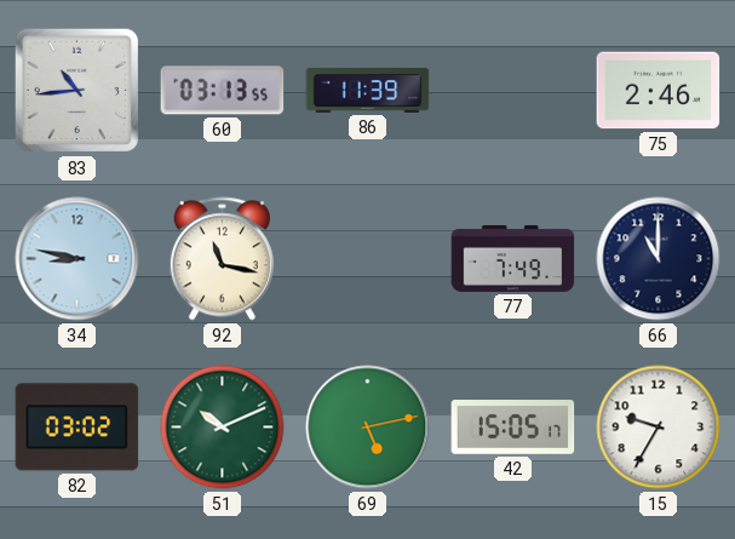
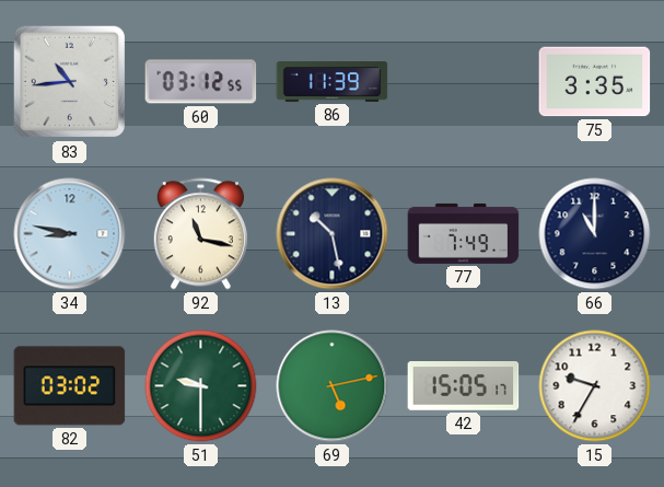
60: 03:13 -> 03:12
75: 2:46 -> 3:35
13: none -> 10:28
51: 10:11 -> 9:30
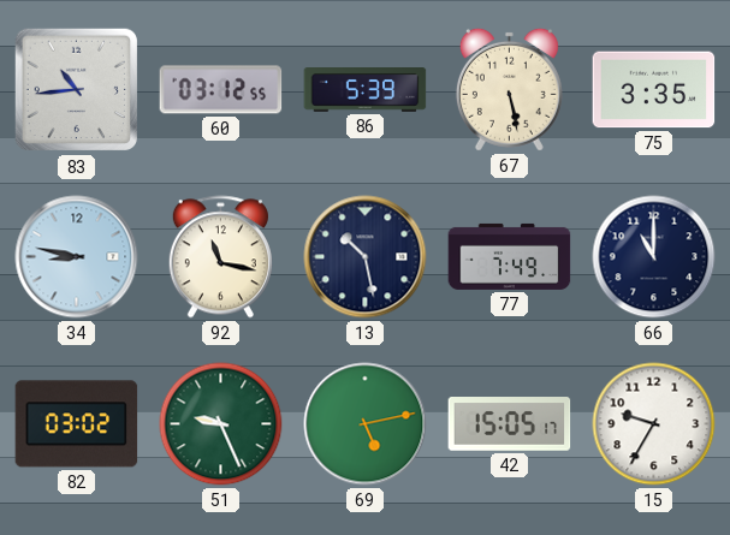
86: 11:39 -> 5:39
67: none -> 5:28
51: 9:30 -> 9:26
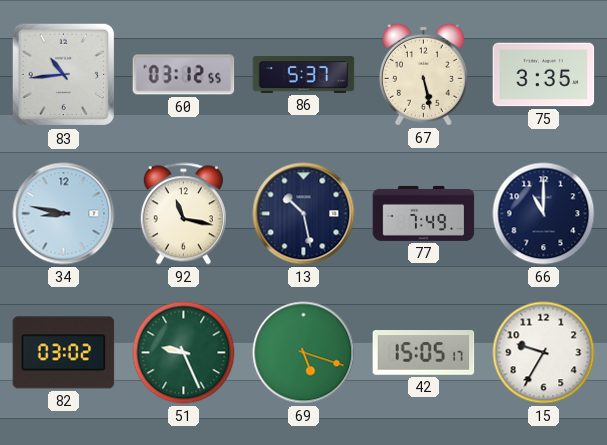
86: 5:39 -> 5:37
69: 5:13 -> 5:18
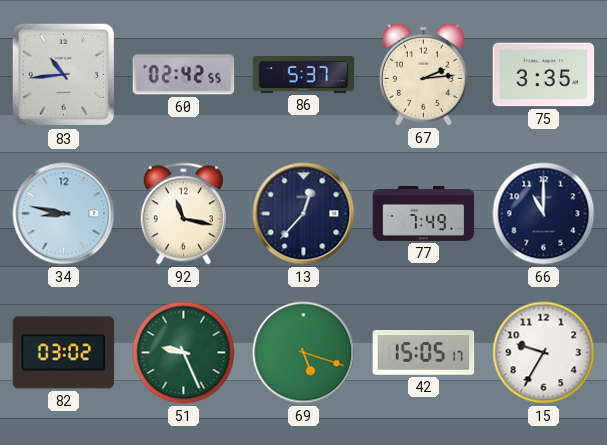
60: 03:12 -> 02:42
67: 5:28 -> 2:14
13: 10:28 -> 12:37
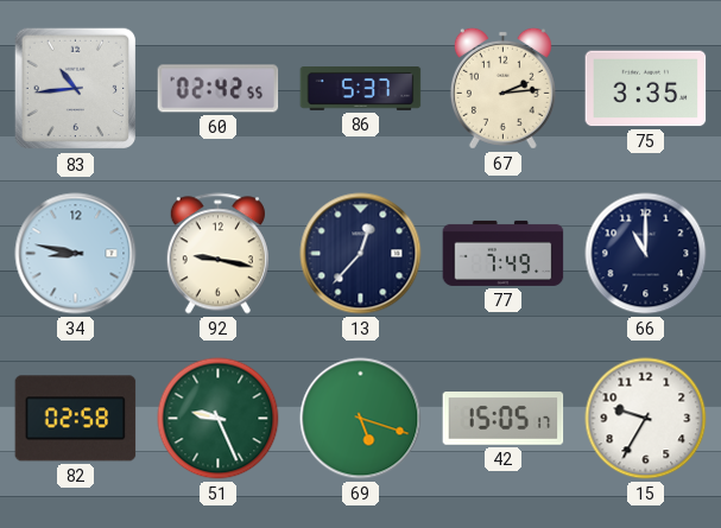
92: 11:17 -> 9:17
82: 03:02 -> 02:58
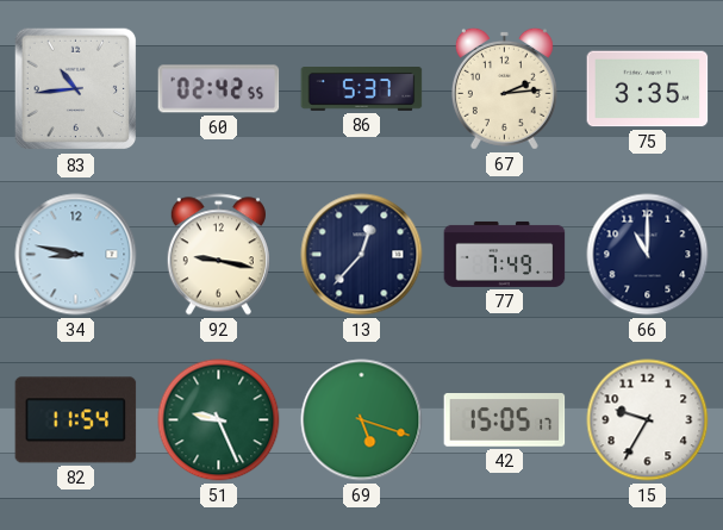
82: 02:58 -> 11:54
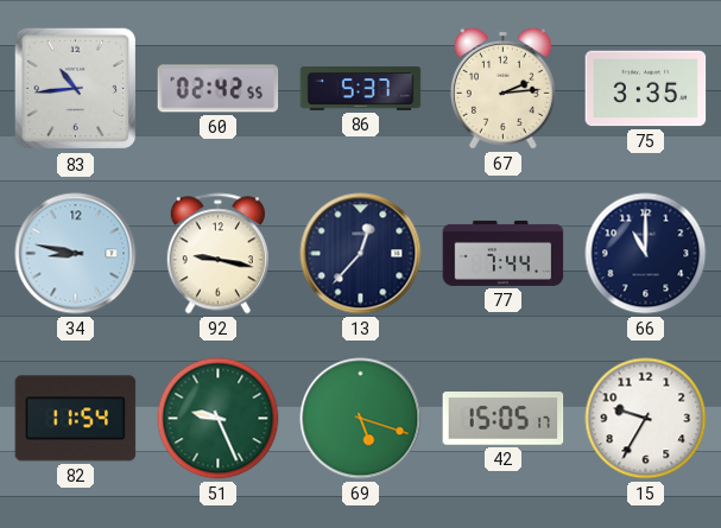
77: 7:49 -> 7:44
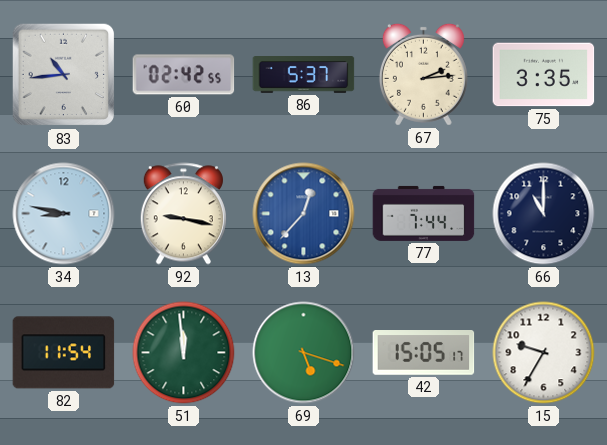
13 dial: navy -> blue
51: 9:26 -> 11:59
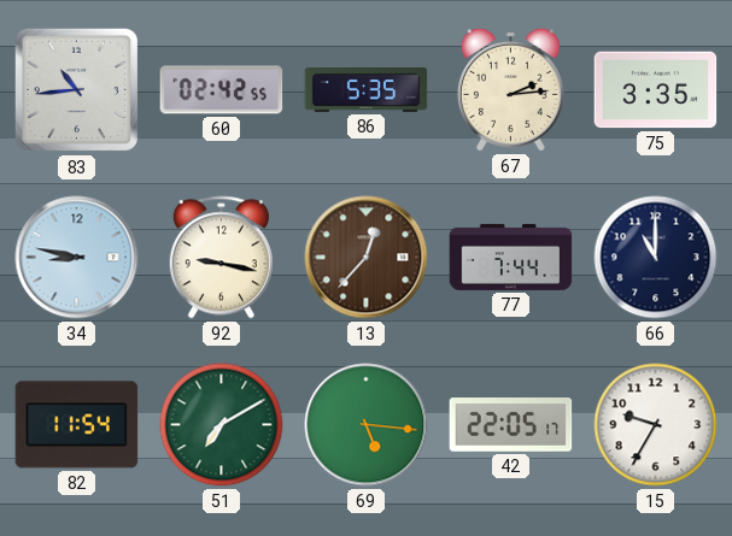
86: 5:37 -> 5:35
13 dial: blue -> brown
51: 11:59 -> 7:10
69: 5:18 -> 5:16
42: 15:05 -> 22:05
